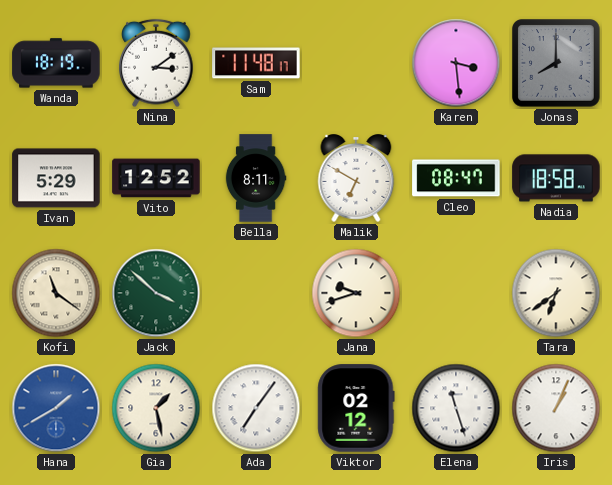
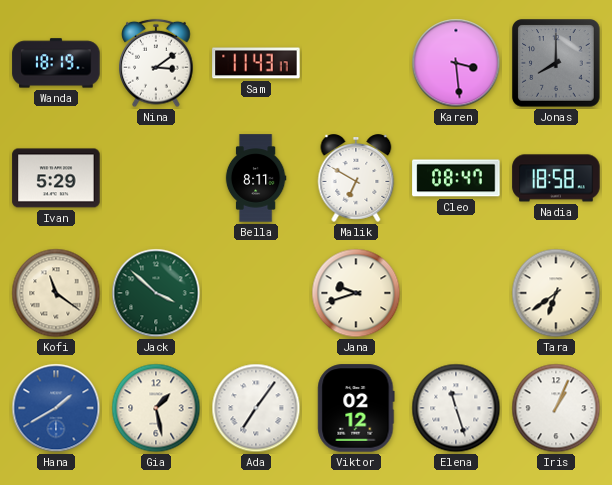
Sam: 11:48 -> 11:43
Vito: 12:52 -> none
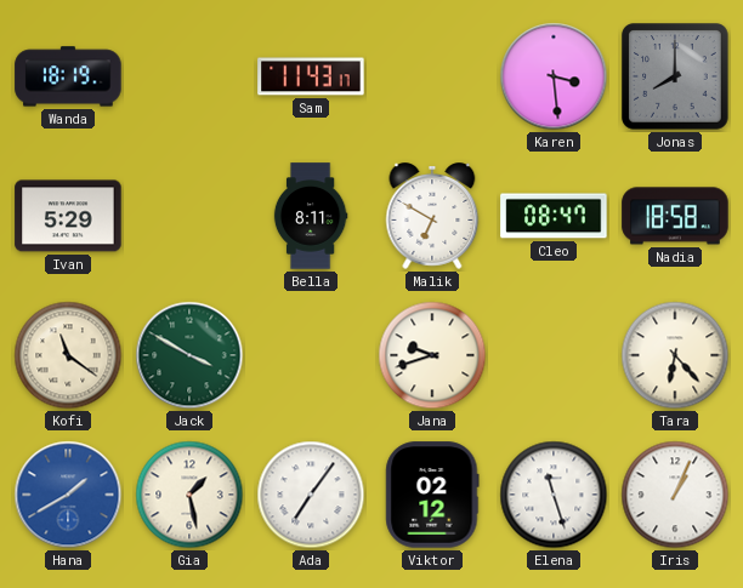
Nina: 3:09 -> none
Jack: 3:52 -> 3:50
Tara: 6:39 -> 6:23
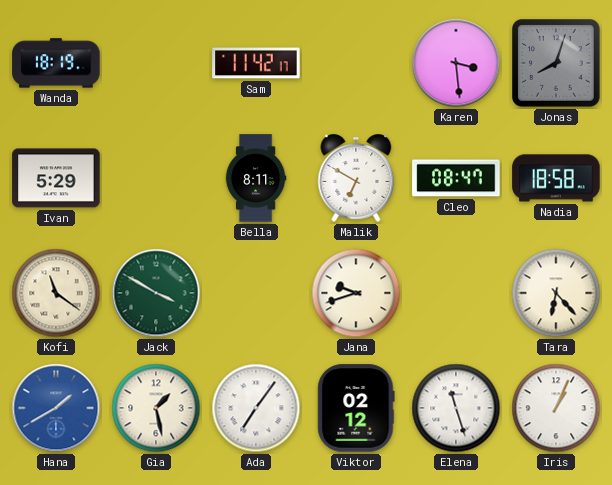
Sam: 11:43 -> 11:42
Jonas: 8:00 -> 8:03
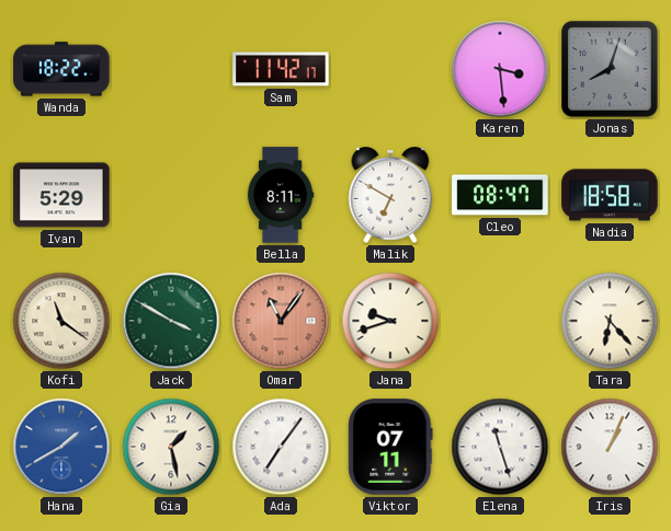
Wanda: 18:19 -> 18:22
Omar: none -> 11:06
Viktor: 02:12 -> 07:11
